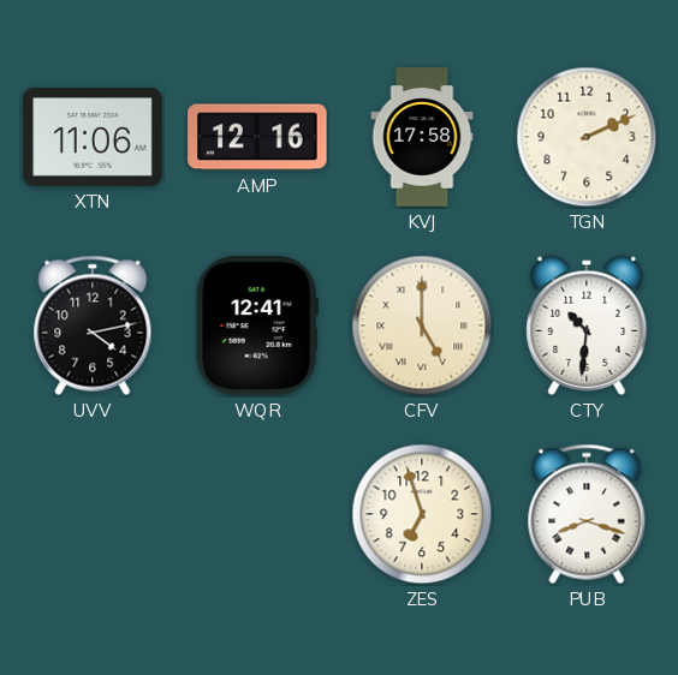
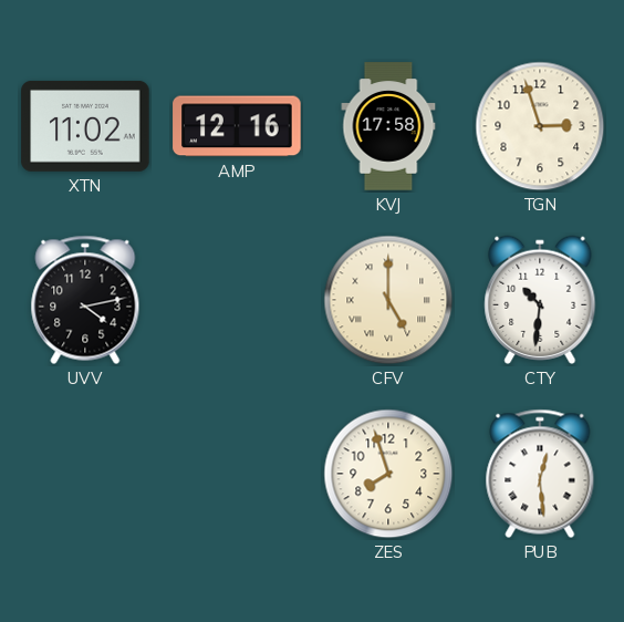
XTN: 11:06 -> 11:02
TGN: 2:11 -> 2:57
WQR: 12:41 -> none
ZES: 6:57 -> 7:57
PUB: 8:18 -> 12:29
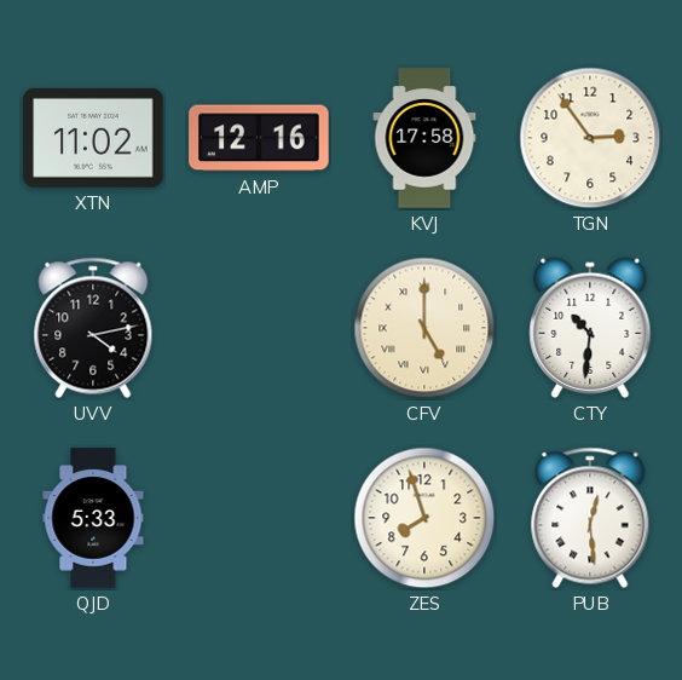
TGN: 2:57 -> 2:54
QJD: none -> 5:33
